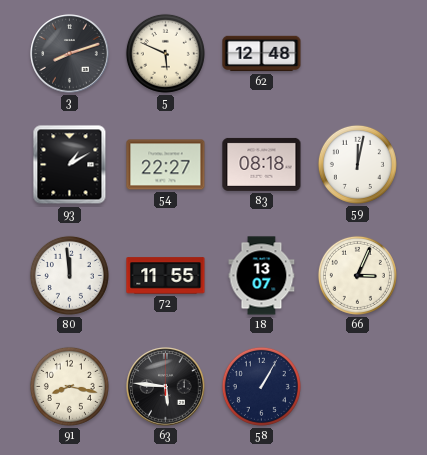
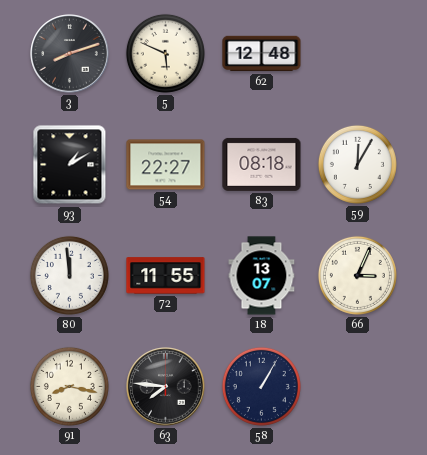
59: 12:02 -> 12:05
63: 5:46 -> 7:46
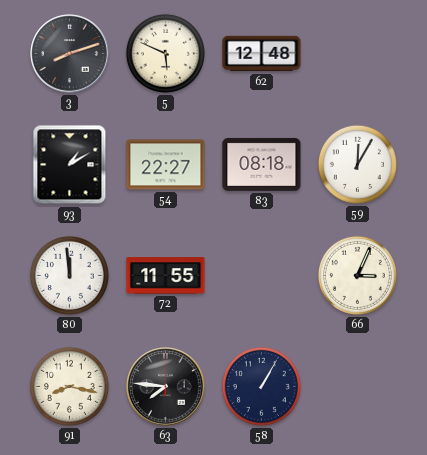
18: 13:07 -> none
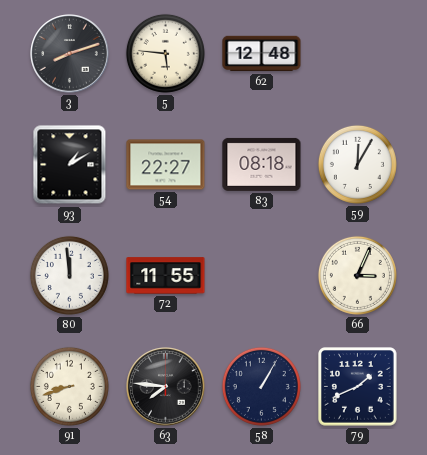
5: 5:49 -> 5:46
91: 8:17 -> 8:42
79: none -> 1:41
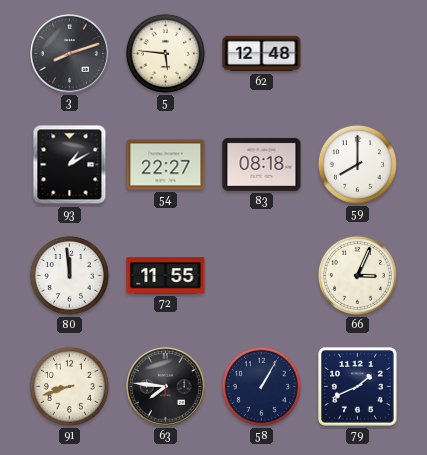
59: 12:05 -> 8:00
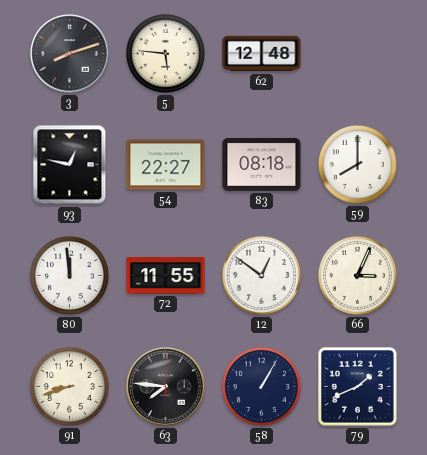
93: 1:10 -> 12:47
12: none -> 12:51
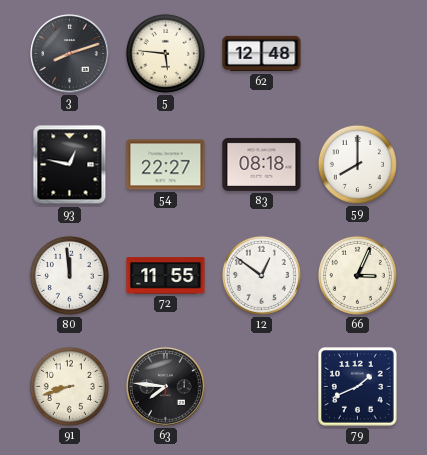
58: 1:05 -> none
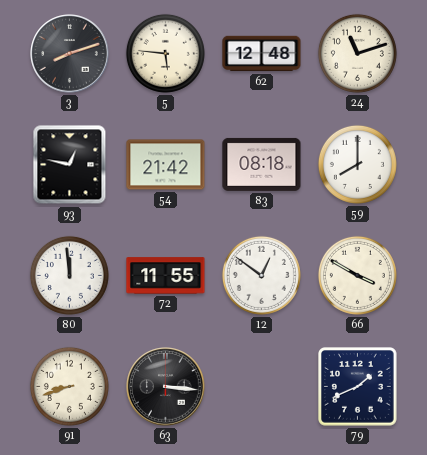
24: none -> 11:12
54: 22:27 -> 21:42
66: 3:04 -> 3:50
63: 7:46 -> 3:16
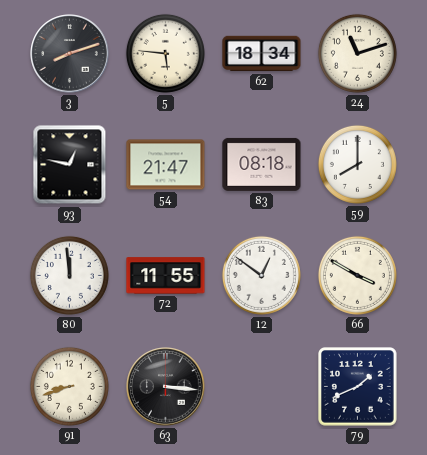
62: 12:48 -> 18:34
54: 21:42 -> 21:47
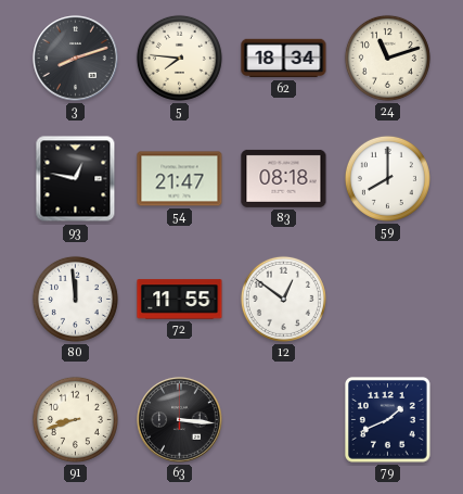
5: 5:46 -> 7:46
66: 3:50 -> none
